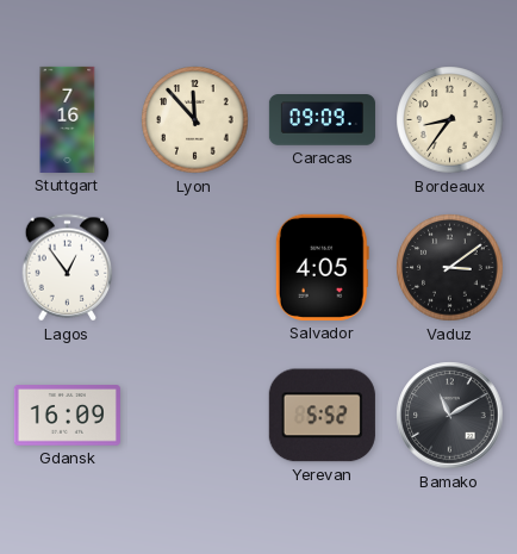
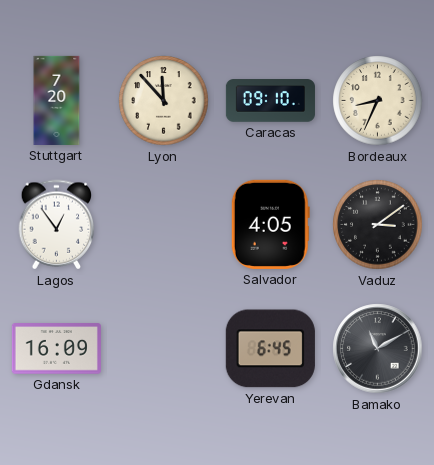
Stuttgart: 7:16 -> 7:20
Caracas: 09:09 -> 09:10
Bordeaux: 8:36 -> 8:34
Yerevan: 5:52 -> 6:45
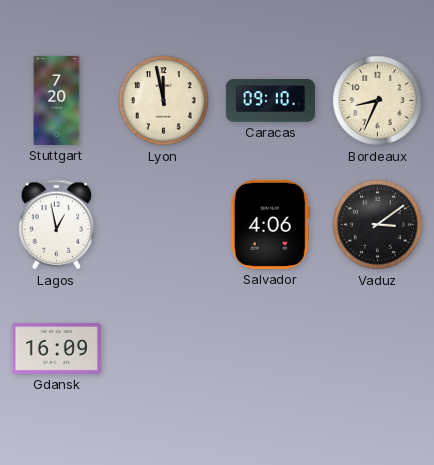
Lyon: 11:53 -> 11:58
Lagos: 12:54 -> 12:58
Salvador: 4:05 -> 4:06
Yerevan: 6:45 -> none
Bamako: 11:10 -> none
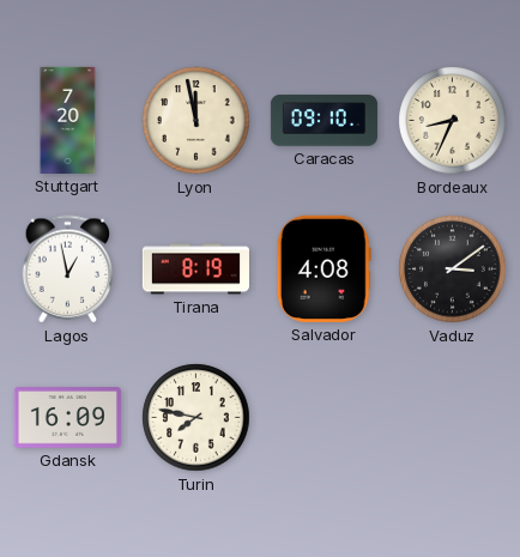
Tirana: none -> 8:19
Salvador: 4:06 -> 4:08
Turin: none -> 7:47
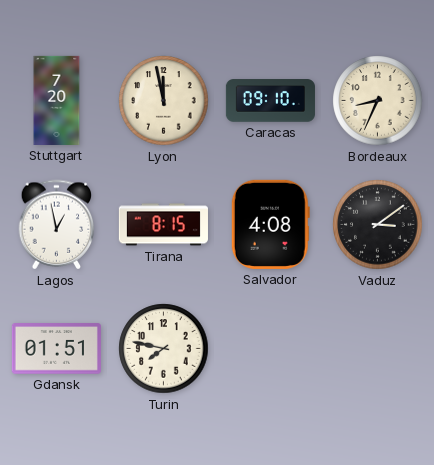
Tirana: 8:19 -> 8:15
Gdansk: 16:09 -> 01:51
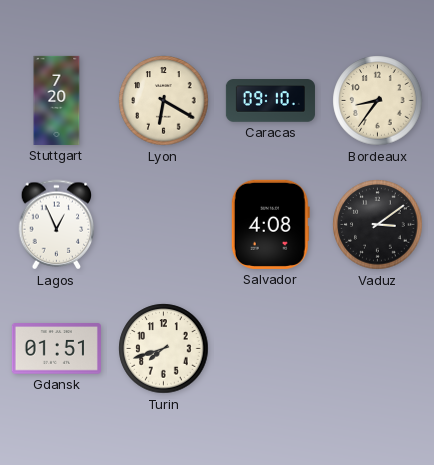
Lyon: 11:58 -> 6:20
Bordeaux: 8:34 -> 8:36
Lagos: 12:58 -> 12:56
Tirana: 8:15 -> none
Turin: 7:47 -> 7:42
